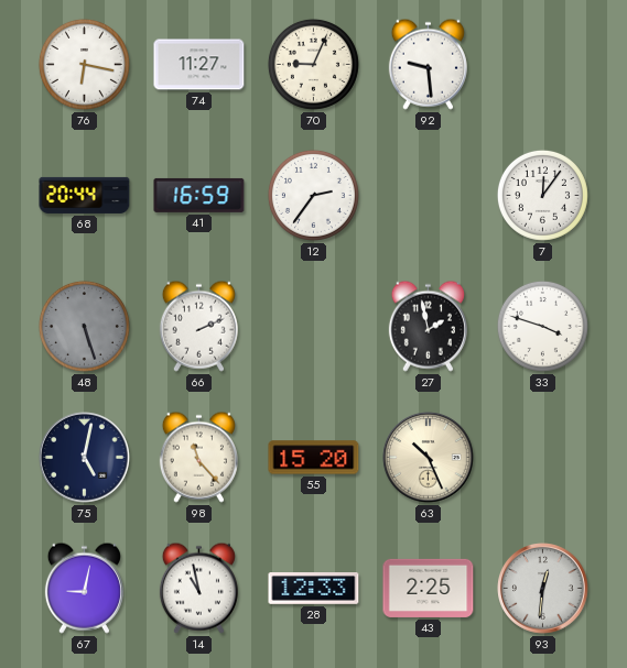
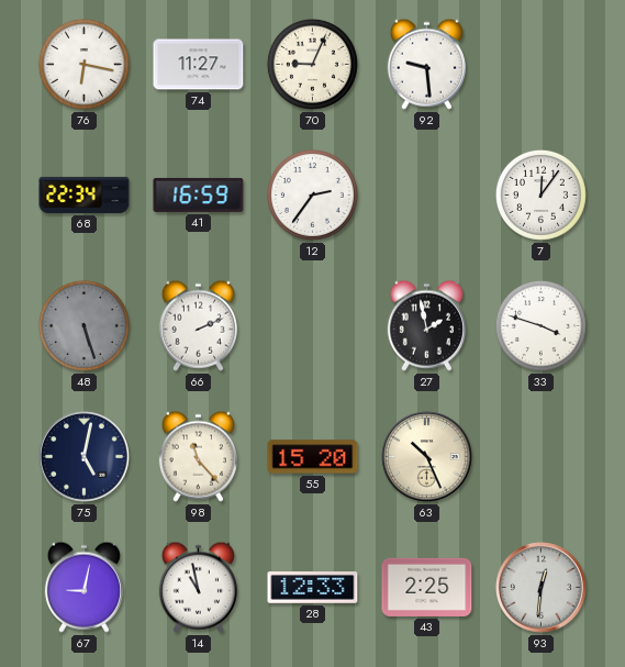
68: 20:44 -> 22:34
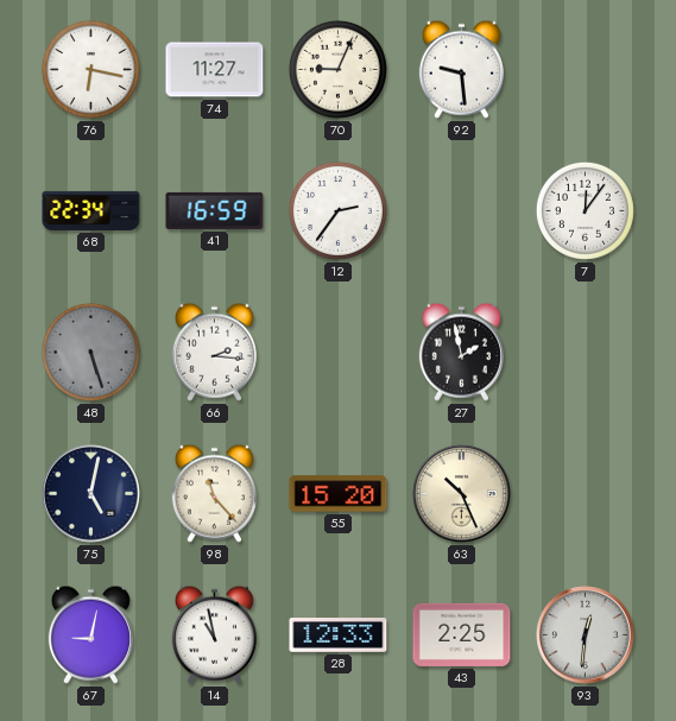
66: 2:11 -> 2:16
33: 3:48 -> none
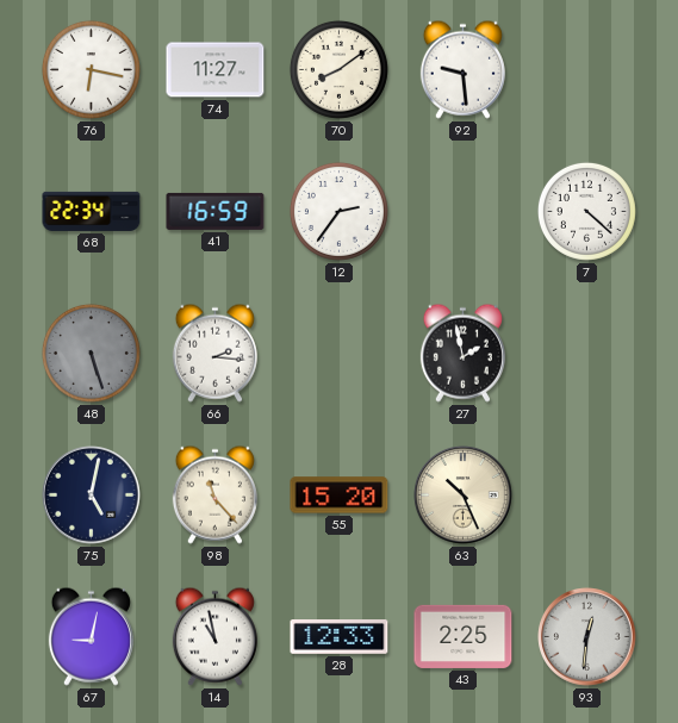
70: 9:04 -> 8:09
7: 12:06 -> 4:22
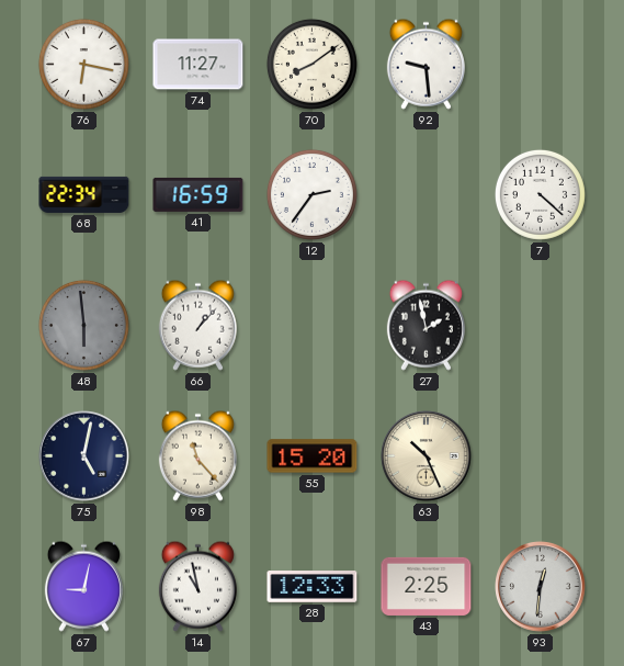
48: 5:27 -> 5:59
66: 2:16 -> 1:07
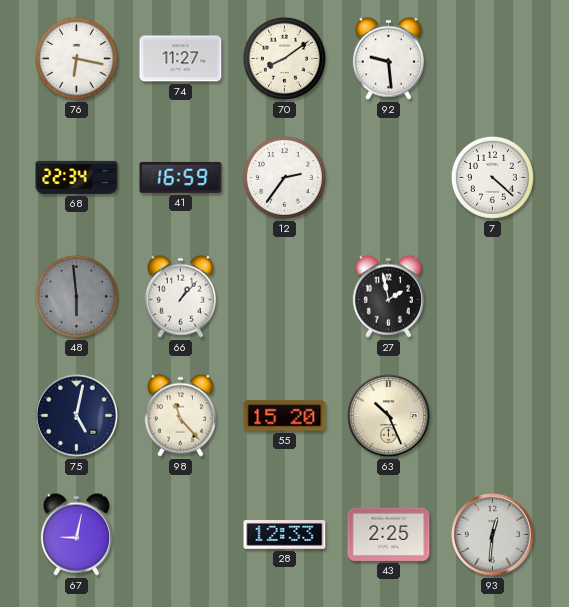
14: 10:58 -> none
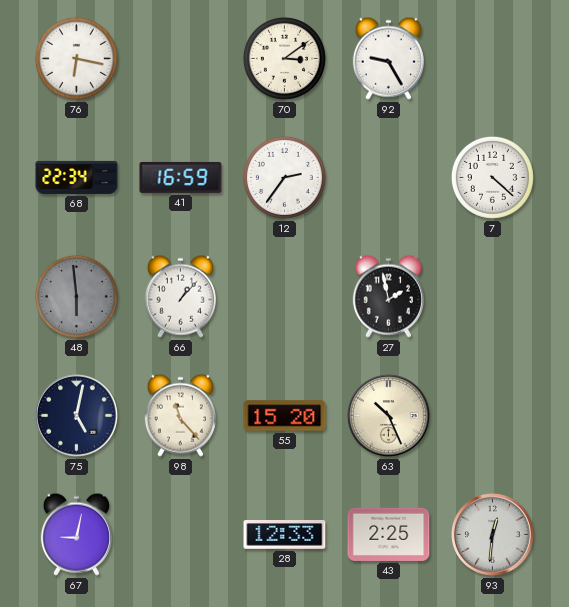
74: 11:27 -> none
70: 8:09 -> 3:09
92: 9:29 -> 9:25
